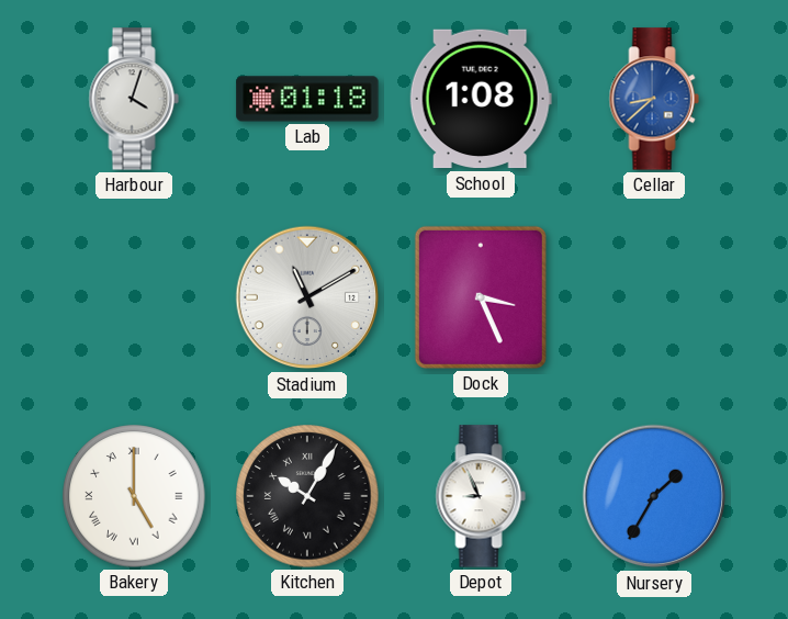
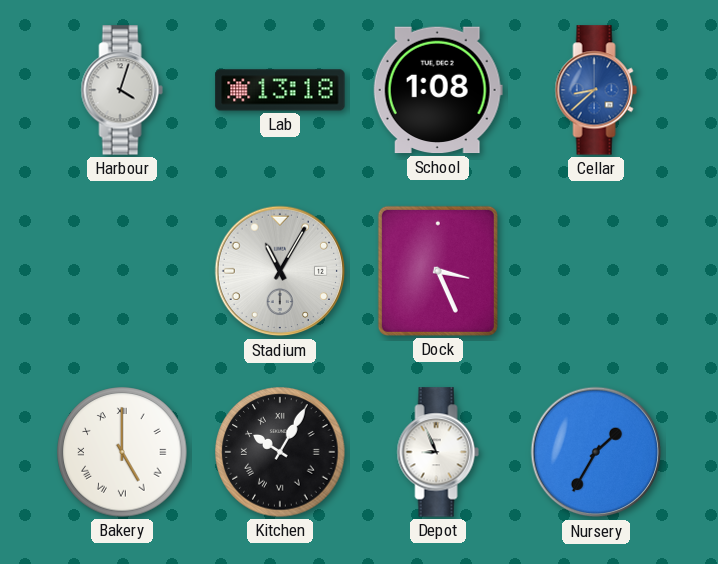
Lab: 01:18 -> 13:18
Stadium: 11:10 -> 11:05
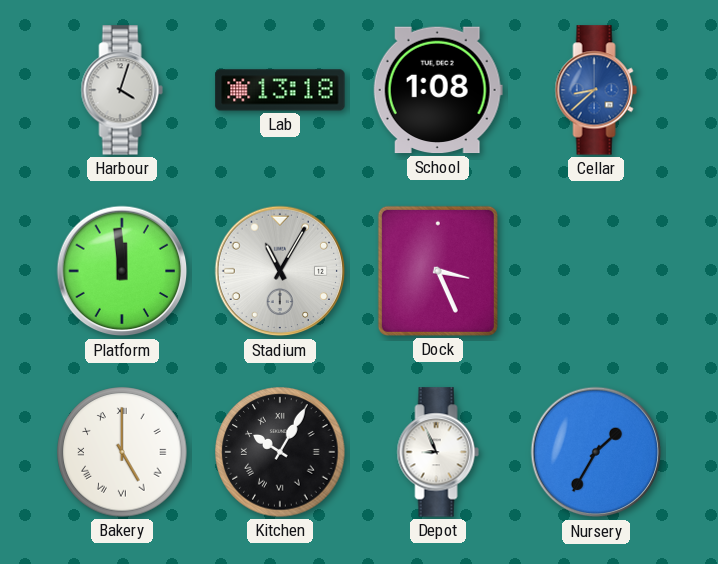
Platform: none -> 11:59
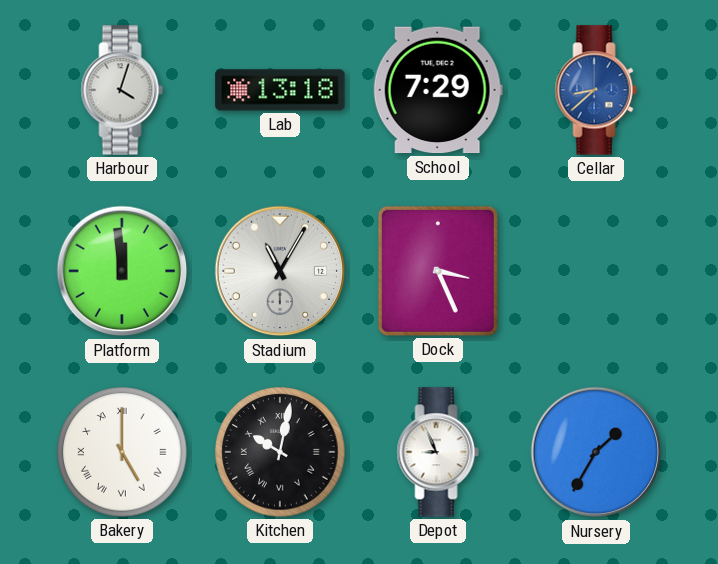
School: 1:08 -> 7:29
Kitchen: 10:05 -> 10:02
